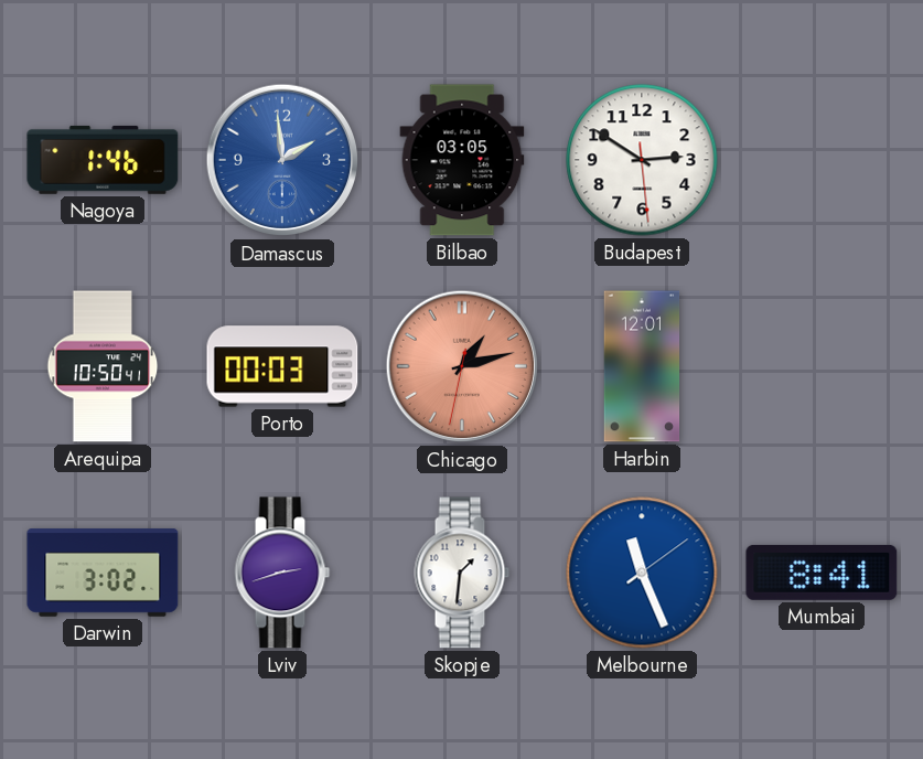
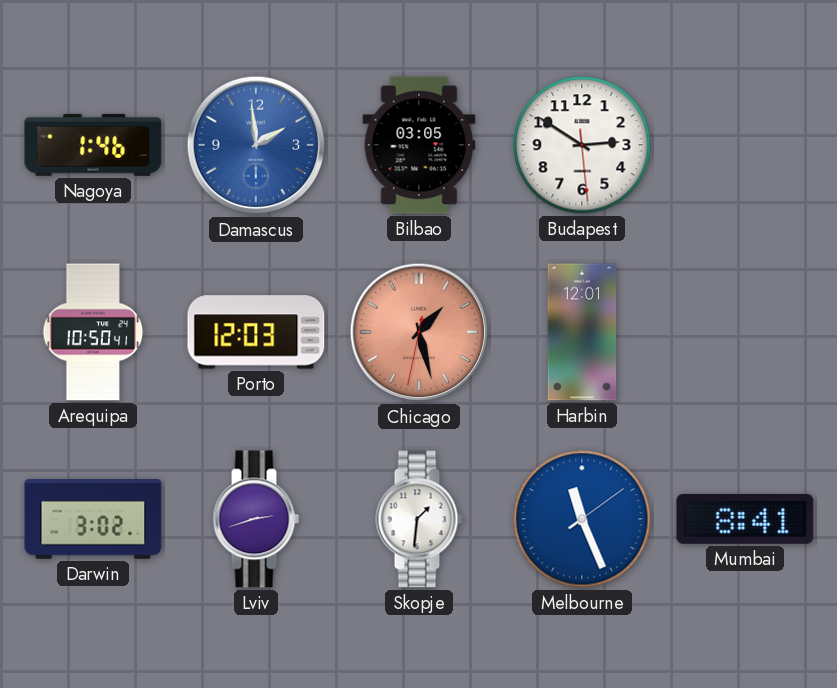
Porto: 00:03 -> 12:03
Chicago: 1:12 -> 1:27
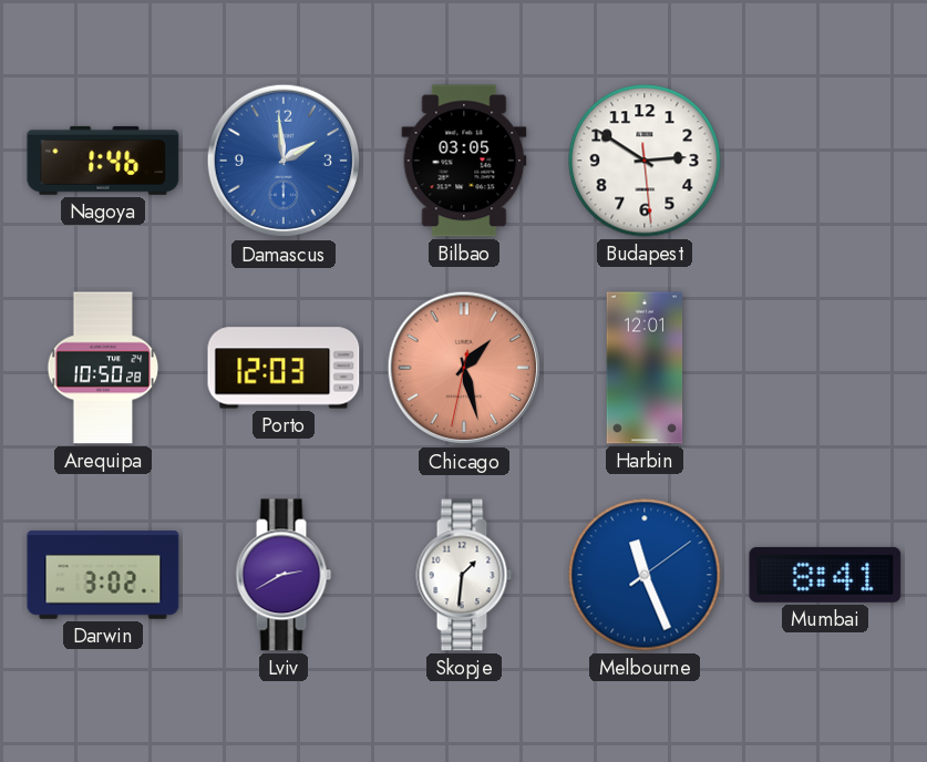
Arequipa: 10:50:41 -> 10:50:28
Lviv: 2:42 -> 2:40
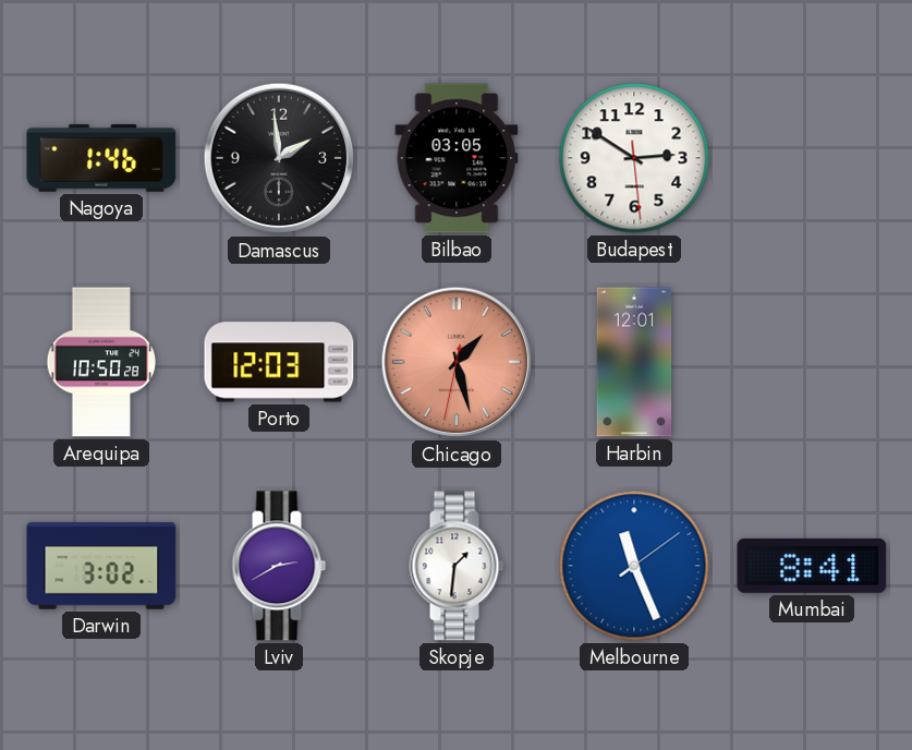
Damascus dial: blue -> black
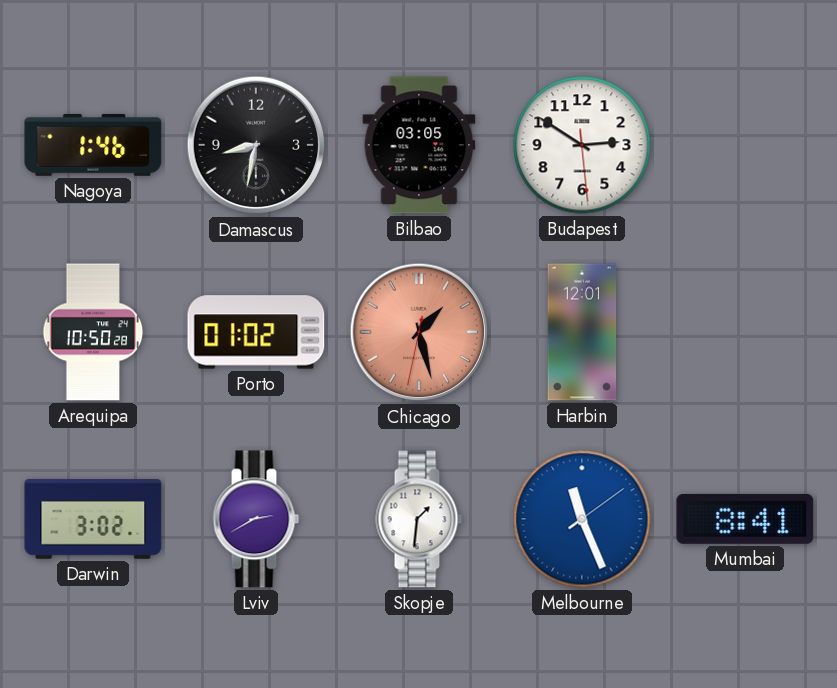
Damascus: 1:59 -> 8:32
Porto: 12:03 -> 01:02
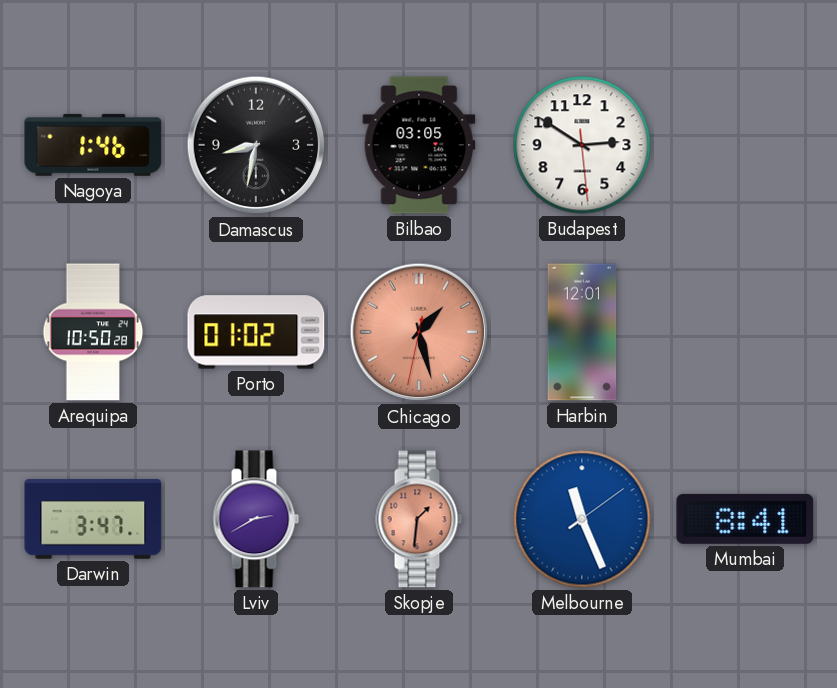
Darwin: 3:02 -> 3:47
Skopje dial: white -> salmon
